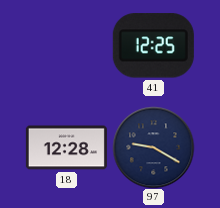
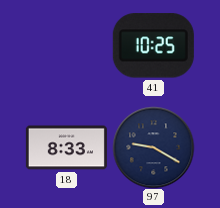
41: 12:25 -> 10:25
18: 12:28 -> 8:33
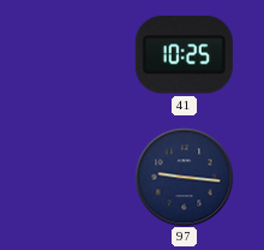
18: 8:33 -> none
97: 9:20 -> 9:16
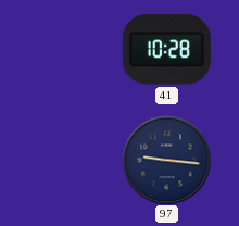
41: 10:25 -> 10:28
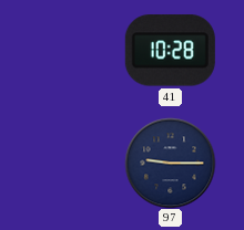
97: 9:16 -> 9:15
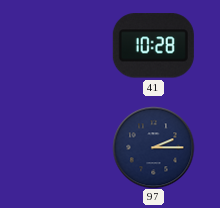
97: 9:15 -> 2:15
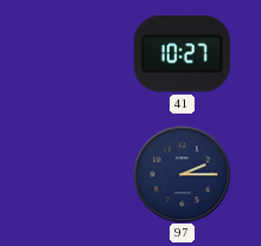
41: 10:28 -> 10:27
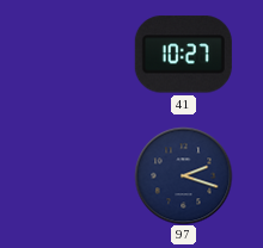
97: 2:15 -> 2:18
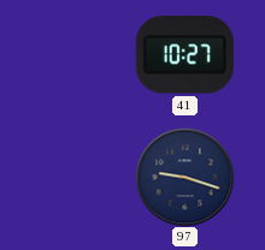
97: 2:18 -> 9:18
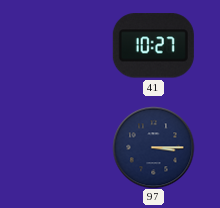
97: 9:18 -> 3:15
